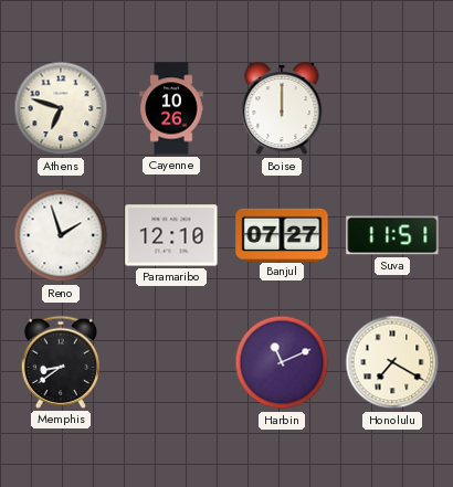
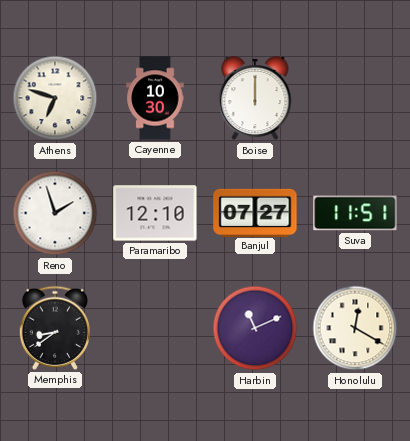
Cayenne: 10:26 -> 10:30
Honolulu: 7:20 -> 12:20
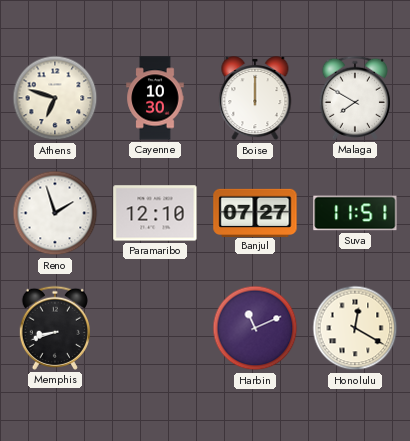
Malaga: none -> 7:50
Memphis: 8:39 -> 8:42
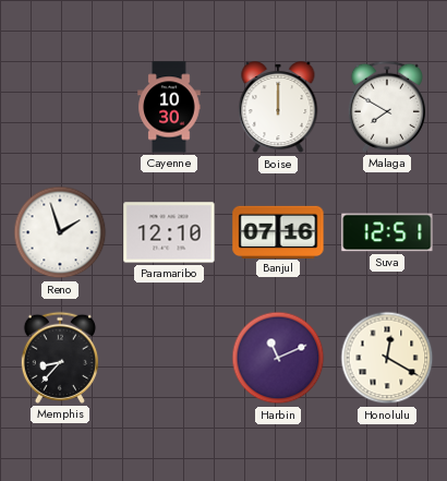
Athens: 6:48 -> none
Banjul: 07:27 -> 07:16
Suva: 11:51 -> 12:51
Memphis: 8:42 -> 8:37
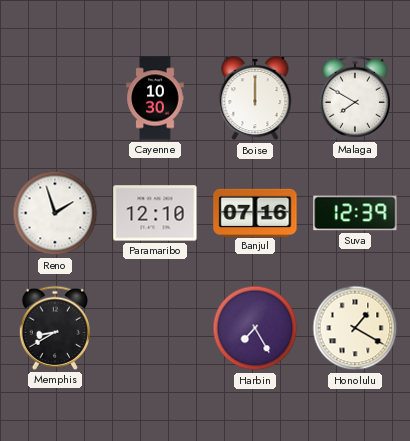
Suva: 12:51 -> 12:39
Memphis: 8:37 -> 8:40
Harbin: 11:11 -> 7:25
Honolulu: 12:20 -> 1:20
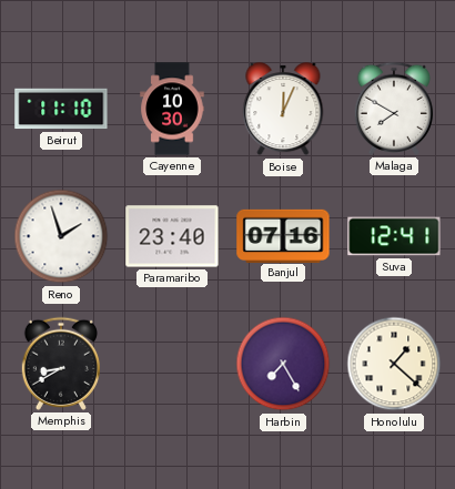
Beirut: none -> 11:10
Boise: 12:00 -> 12:04
Paramaribo: 12:10 -> 23:40
Suva: 12:39 -> 12:41
Honolulu: 1:20 -> 1:22
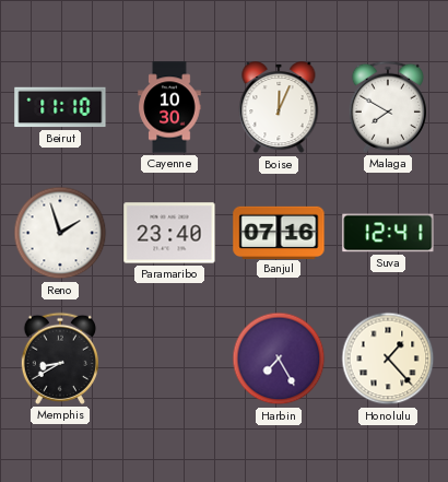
Honolulu: 1:22 -> 1:23
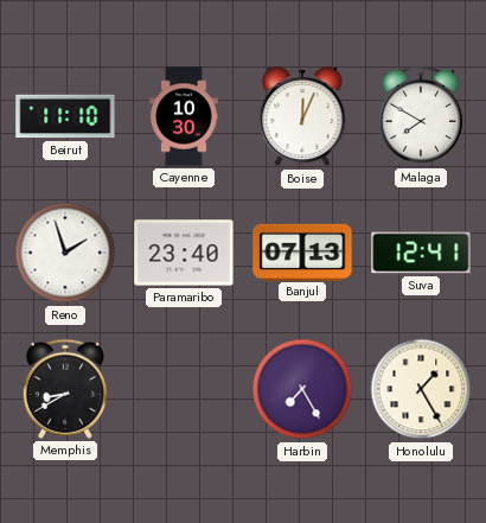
Banjul: 07:16 -> 07:13
Honolulu: 1:23 -> 1:25
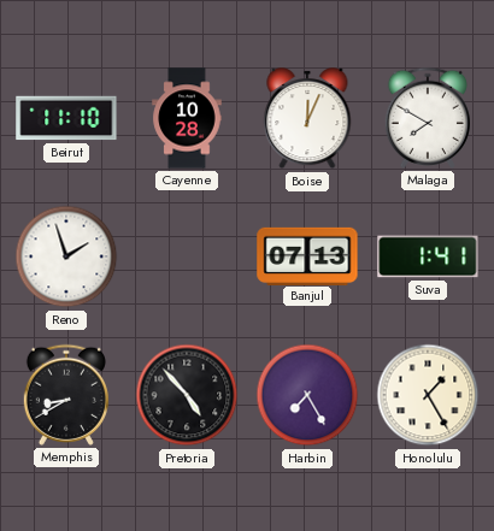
Cayenne: 10:30 -> 10:28
Paramaribo: 23:40 -> none
Suva: 12:41 -> 1:41
Pretoria: none -> 4:53
